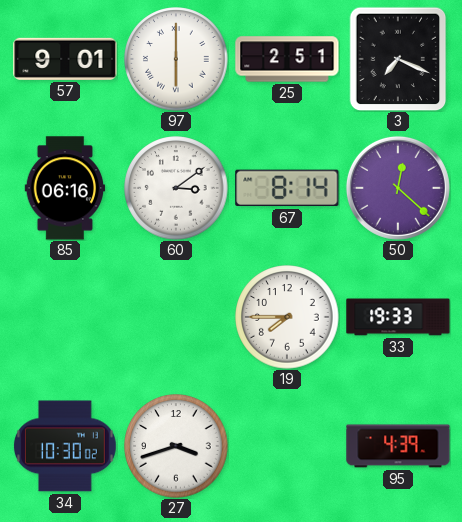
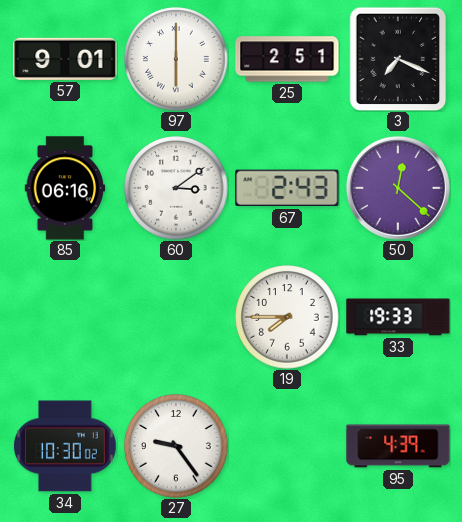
67: 8:14 -> 2:43
27: 3:42 -> 9:24
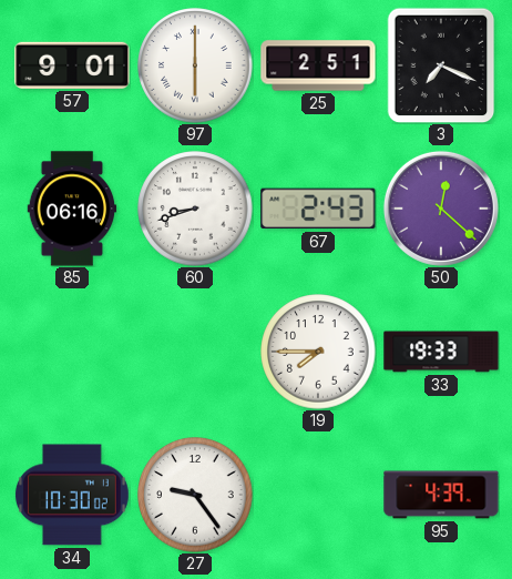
60: 3:09 -> 8:42
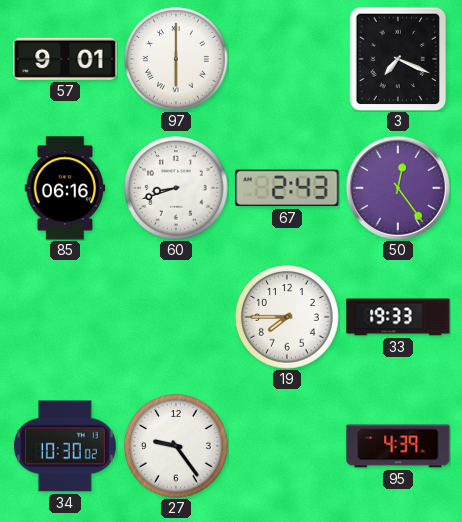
25: 2:51 -> none
50: 12:22 -> 12:24
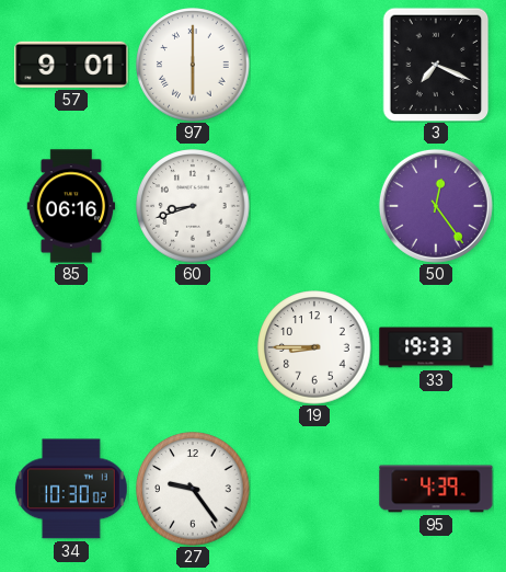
67: 2:43 -> none
19: 7:45 -> 8:45
